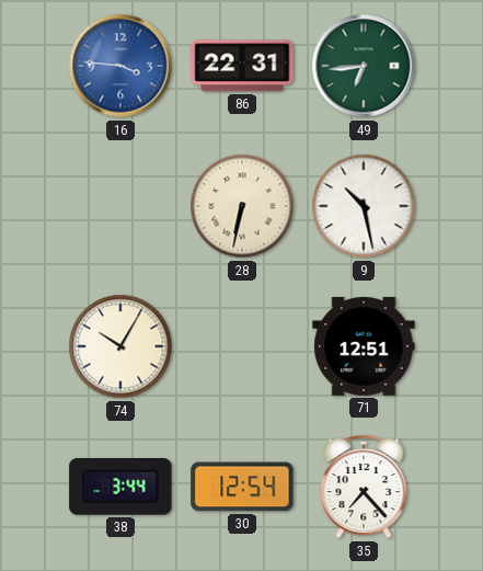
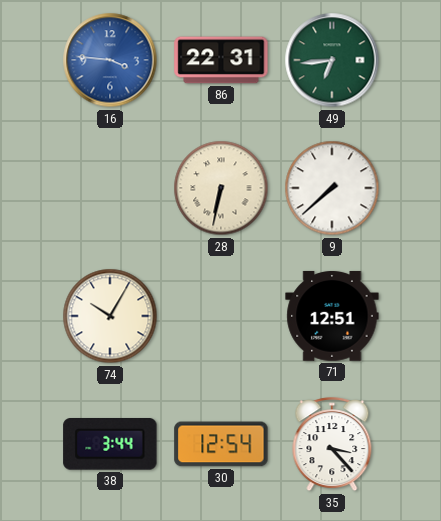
9: 10:28 -> 7:38
35: 7:23 -> 3:23
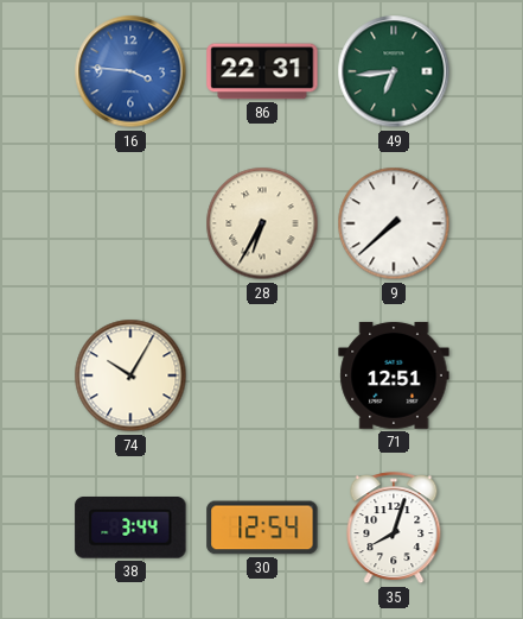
28: 6:32 -> 6:35
35: 3:23 -> 8:03
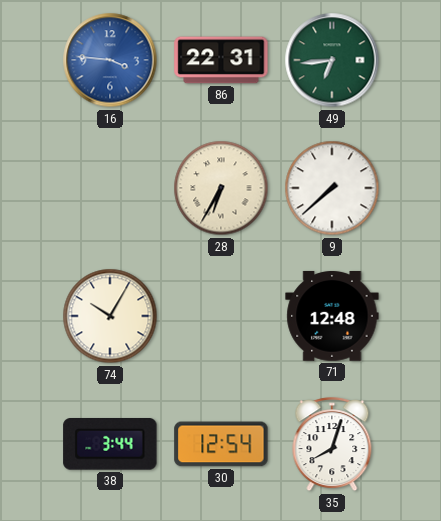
71: 12:51 -> 12:48
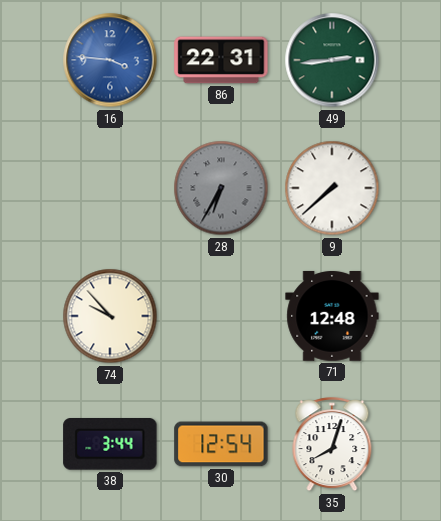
49: 6:44 -> 2:44
28 dial: cream -> grey
74: 10:05 -> 9:53
